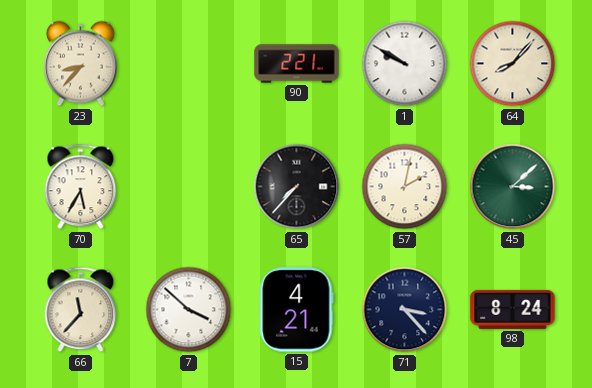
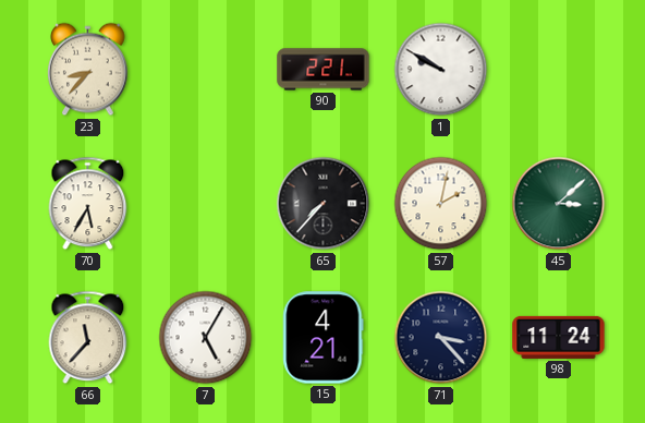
64: 8:07 -> none
7: 3:52 -> 5:05
98: 8:24 -> 11:24
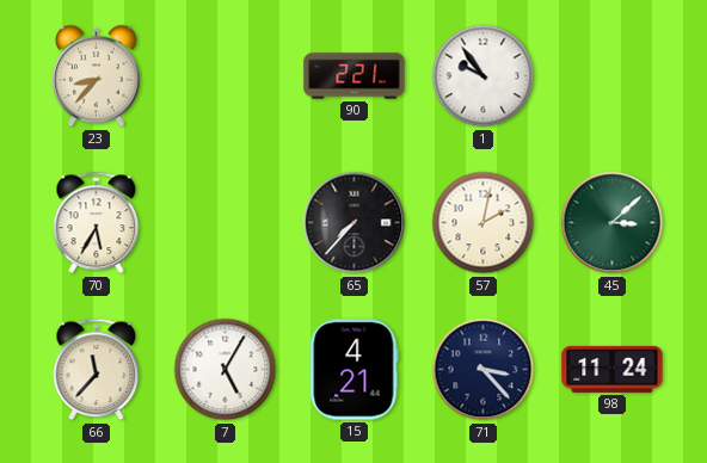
1: 9:50 -> 9:54
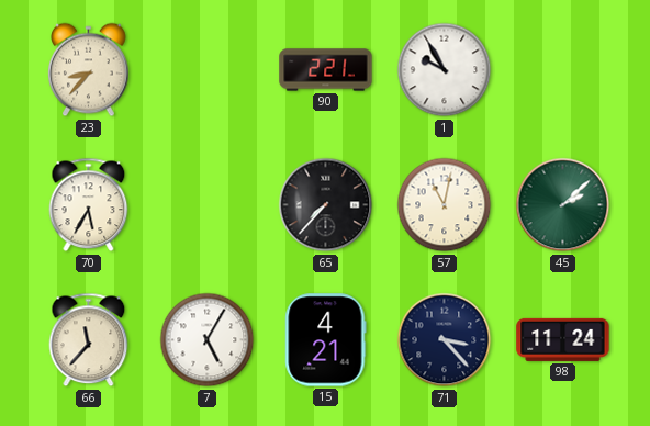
1: 9:54 -> 9:55
57: 2:02 -> 11:02
45: 3:08 -> 2:08
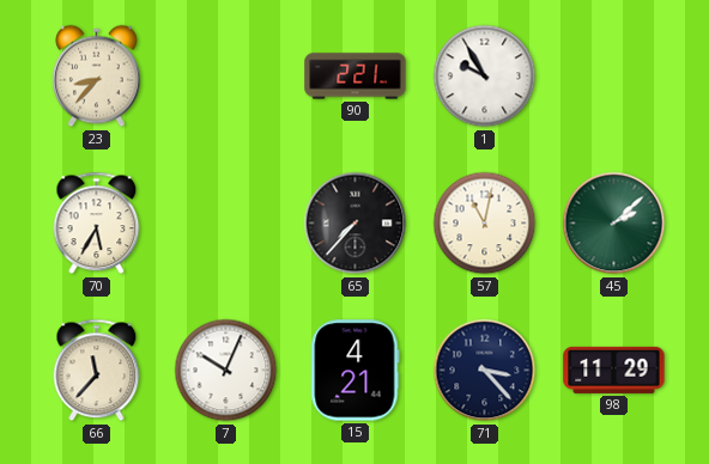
7: 5:05 -> 10:04
98: 11:24 -> 11:29
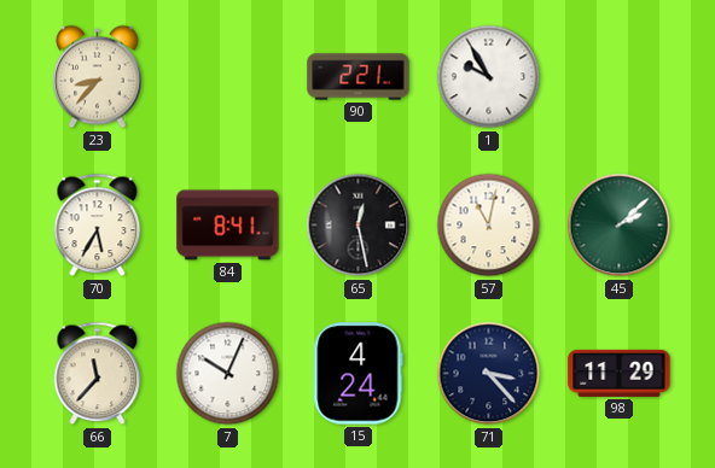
84: none -> 8:41
65: 7:37 -> 12:28
15: 4:21 -> 4:24
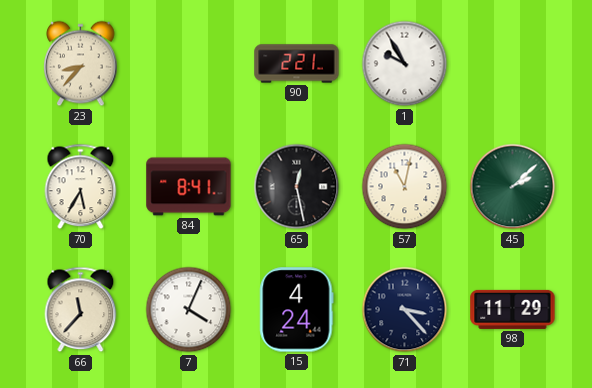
7: 10:04 -> 4:04
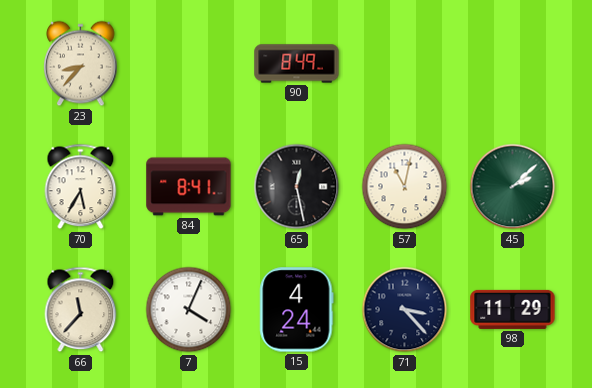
90: 2:21 -> 8:49
1: 9:55 -> none
